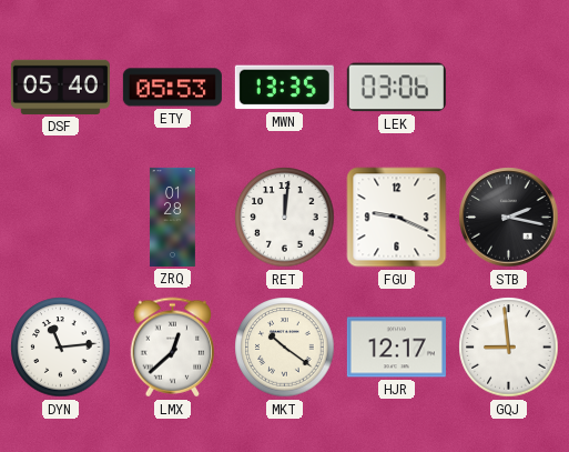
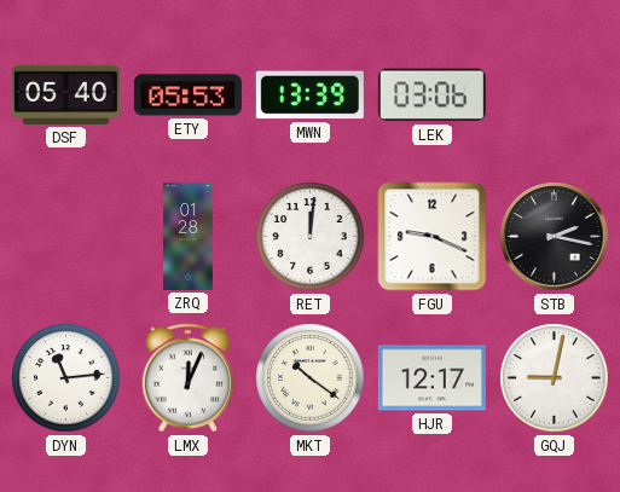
MWN: 13:35 -> 13:39
LMX: 12:38 -> 12:04
GQJ: 8:59 -> 9:02
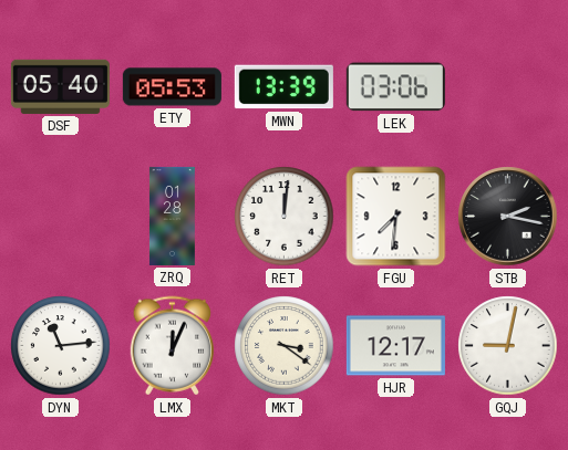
FGU: 9:19 -> 7:31
MKT: 10:21 -> 3:21
